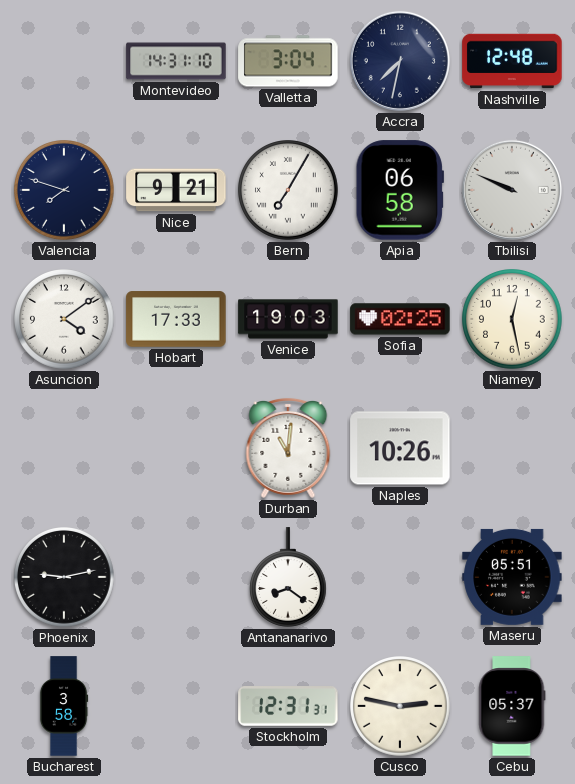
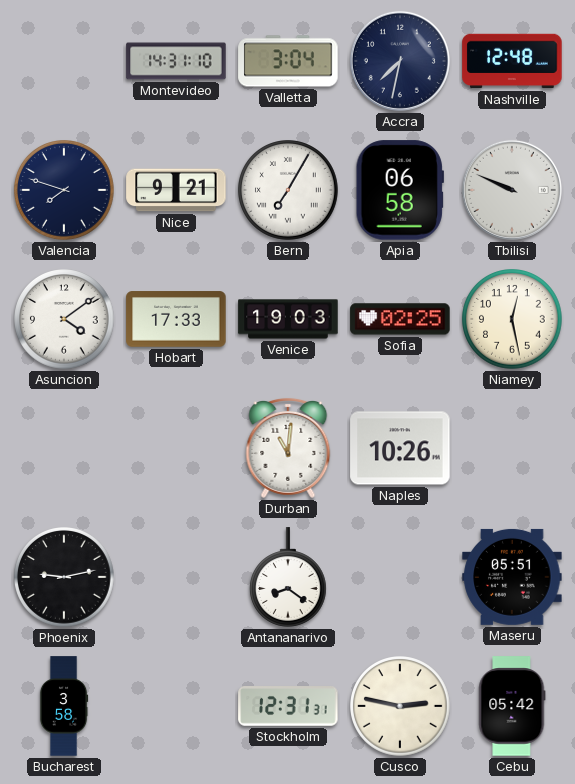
Cebu: 05:37 -> 05:42
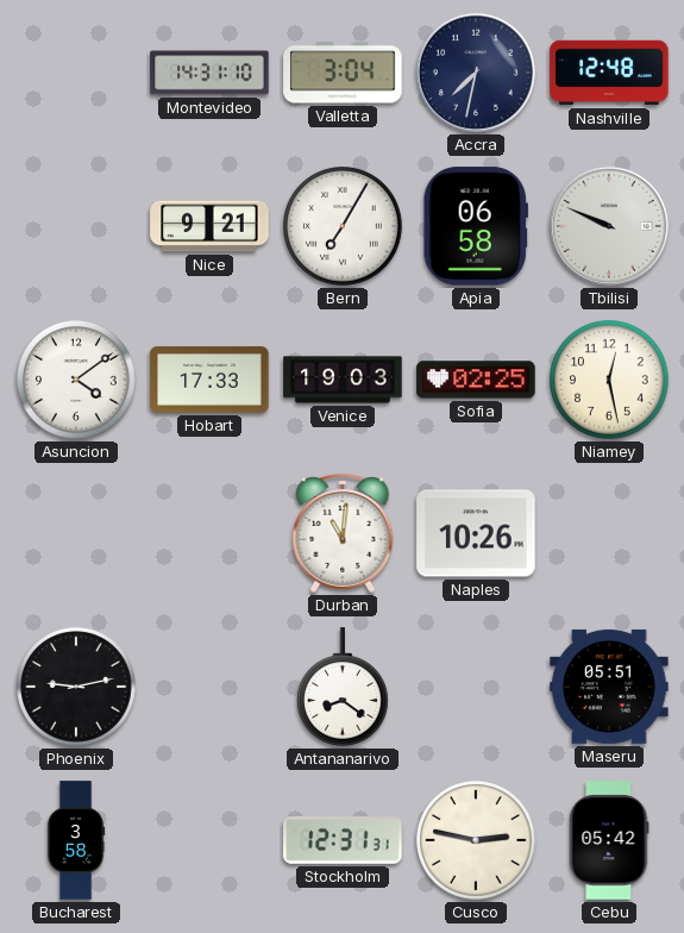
Valencia: 7:48 -> none
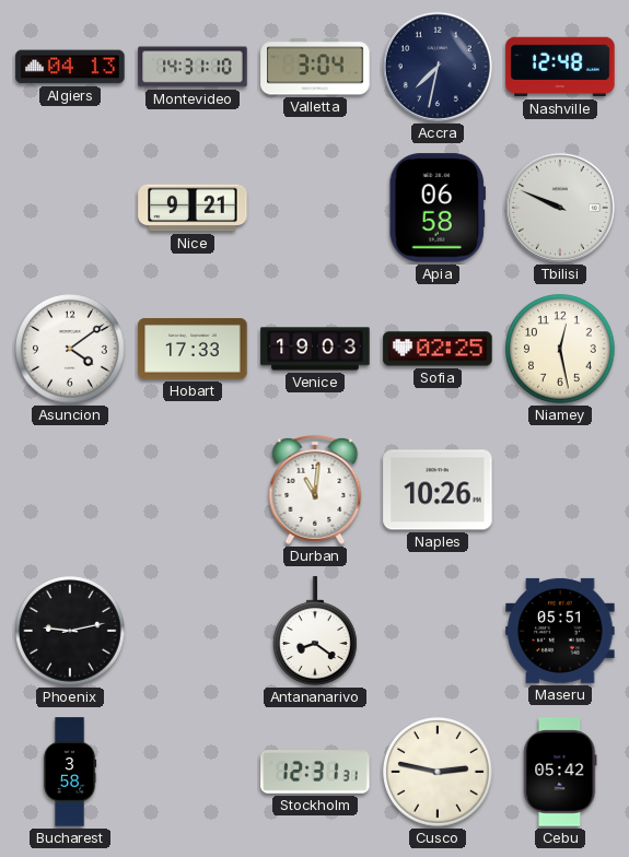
Algiers: none -> 04:13
Bern: 7:05 -> none
